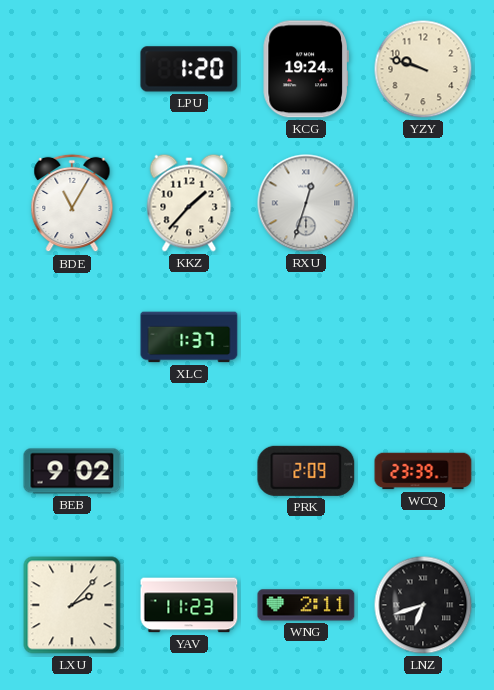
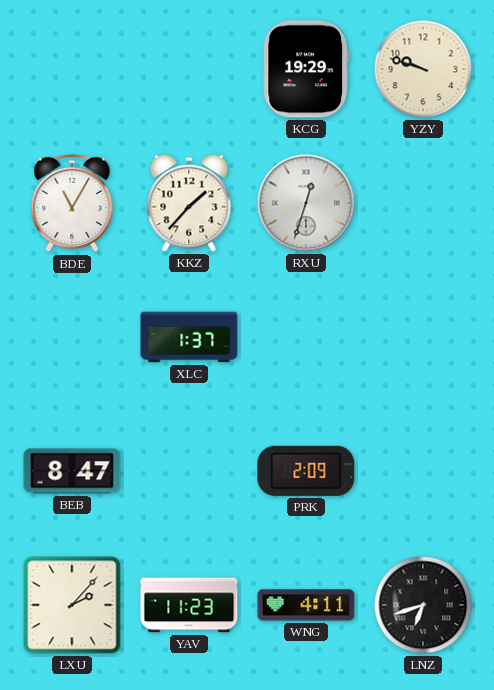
LPU: 1:20 -> none
KCG: 19:24 -> 19:29
BEB: 9:02 -> 8:47
WCQ: 23:39 -> none
WNG: 2:11 -> 4:11
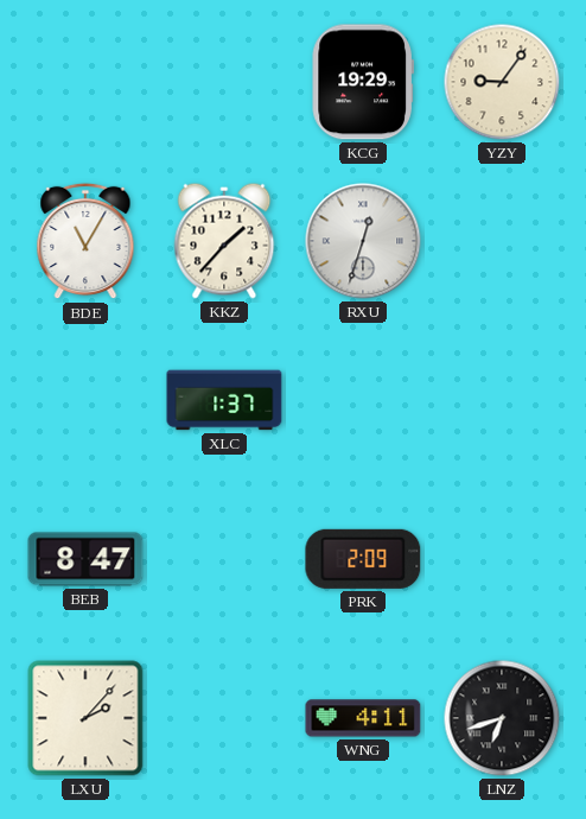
YZY: 9:48 -> 9:06
YAV: 11:23 -> none
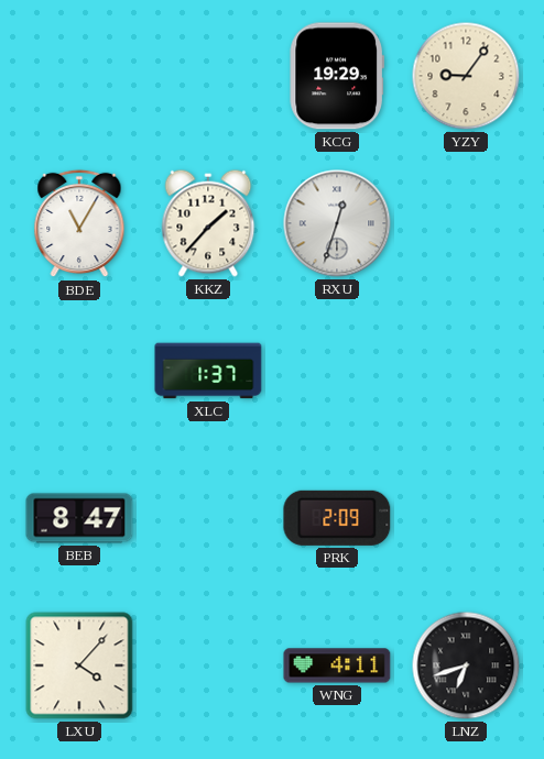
LXU: 2:07 -> 4:07
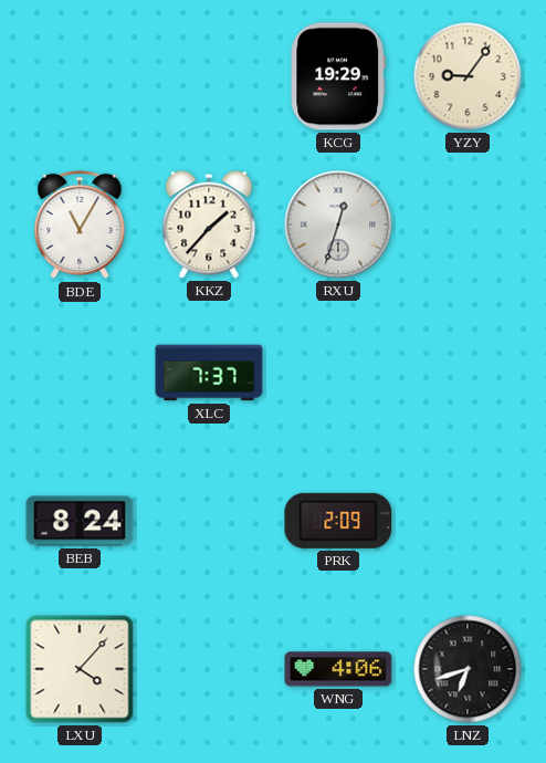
XLC: 1:37 -> 7:37
BEB: 8:47 -> 8:24
WNG: 4:11 -> 4:06
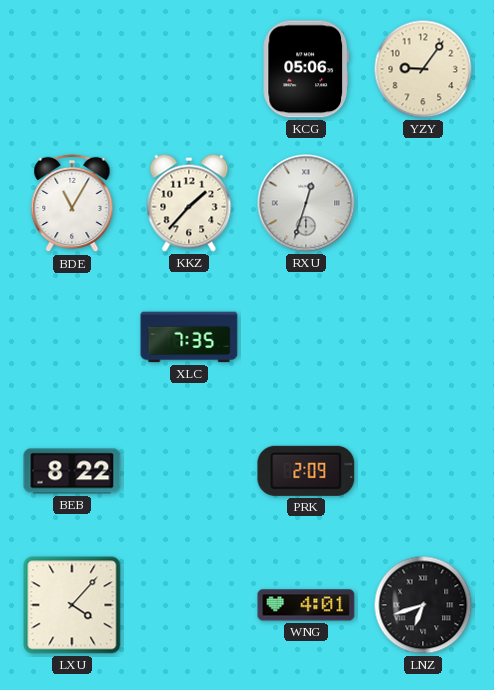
KCG: 19:29 -> 05:06
XLC: 7:37 -> 7:35
BEB: 8:24 -> 8:22
WNG: 4:06 -> 4:01
